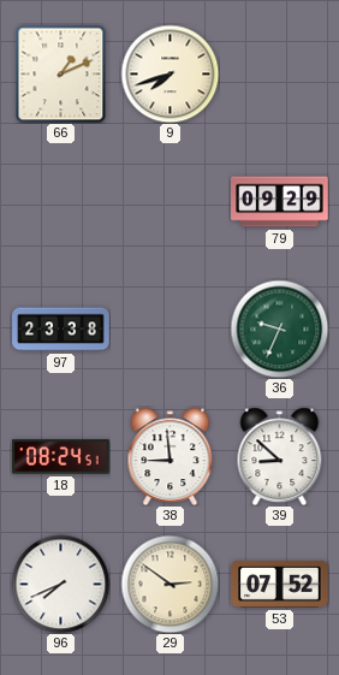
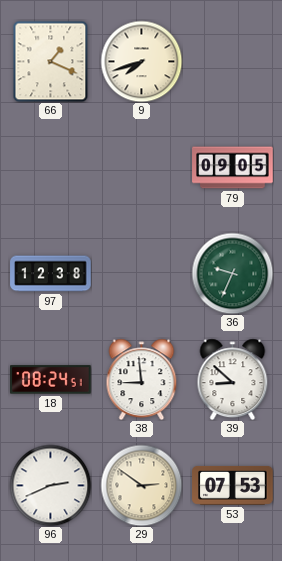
66: 1:11 -> 1:19
79: 09:29 -> 09:05
97: 23:38 -> 12:38
96: 7:41 -> 2:41
53: 07:52 -> 07:53
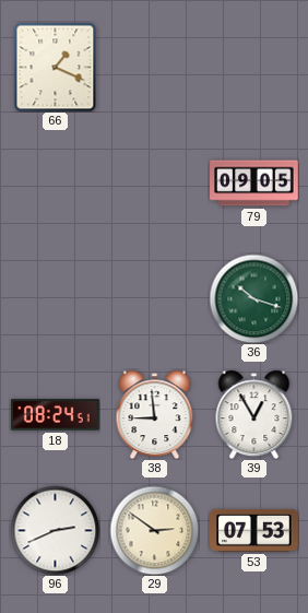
9: 7:42 -> none
97: 12:38 -> none
36: 9:34 -> 10:18
39: 8:52 -> 12:55
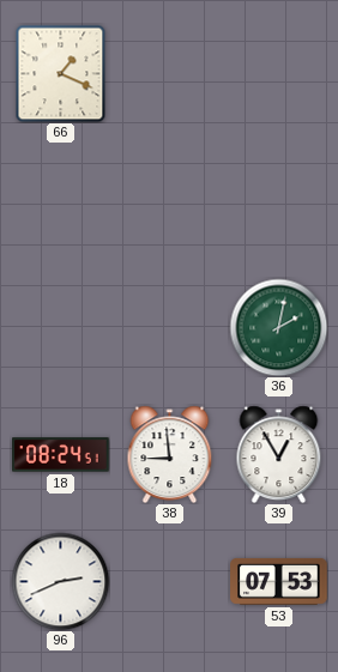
79: 09:05 -> none
36: 10:18 -> 2:02
29: 2:51 -> none
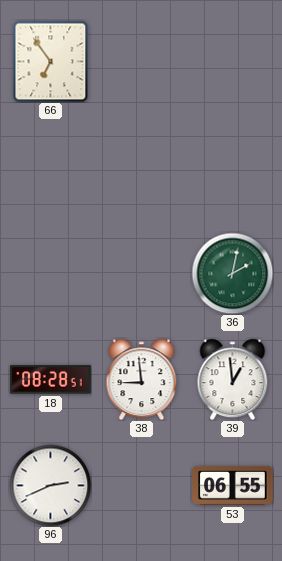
66: 1:19 -> 6:54
18: 08:24 -> 08:28
39: 12:55 -> 12:59
53: 07:53 -> 06:55
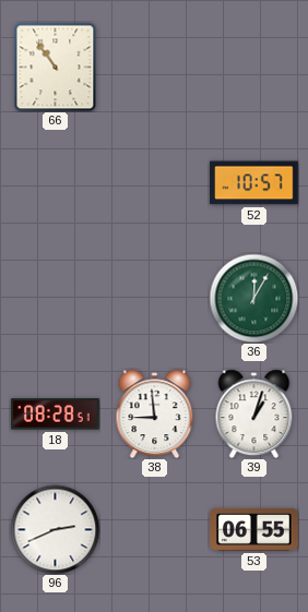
66: 6:54 -> 10:54
52: none -> 10:57
36: 2:02 -> 12:05
39: 12:59 -> 1:03
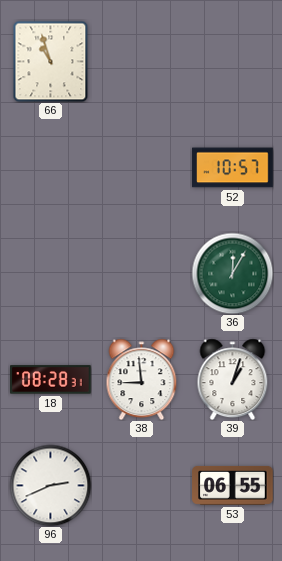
66: 10:54 -> 10:57
18: 08:28:51 -> 08:28:31
